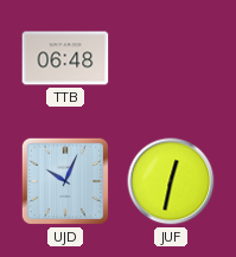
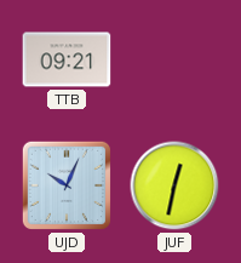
TTB: 06:48 -> 09:21
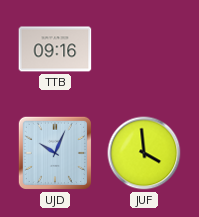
TTB: 09:21 -> 09:16
JUF: 12:32 -> 3:59
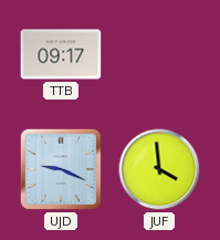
TTB: 09:16 -> 09:17
UJD: 10:04 -> 9:19
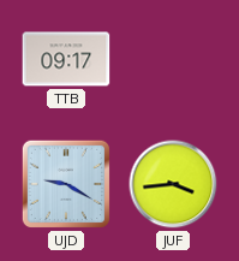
UJD: 9:19 -> 9:20
JUF: 3:59 -> 3:44
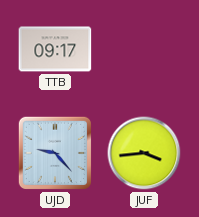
UJD: 9:20 -> 9:23
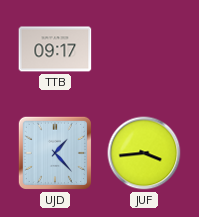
UJD: 9:23 -> 1:23
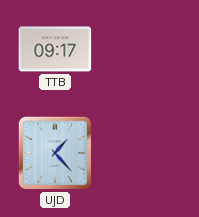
JUF: 3:44 -> none
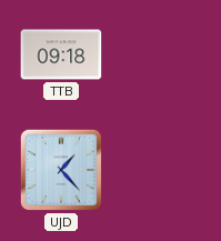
TTB: 09:17 -> 09:18
